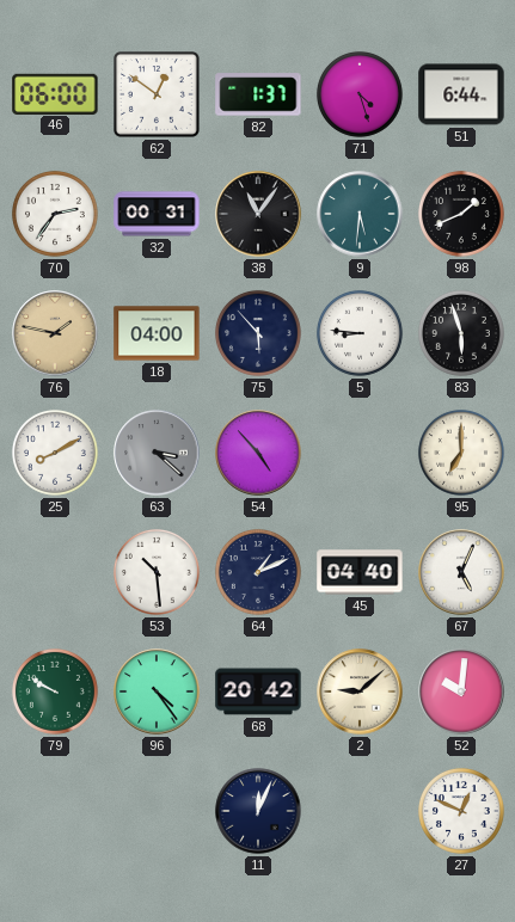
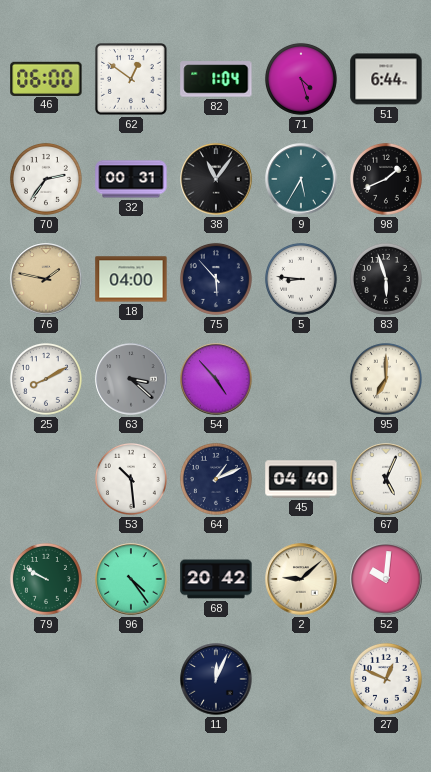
82: 1:37 -> 1:04
9: 5:31 -> 5:35
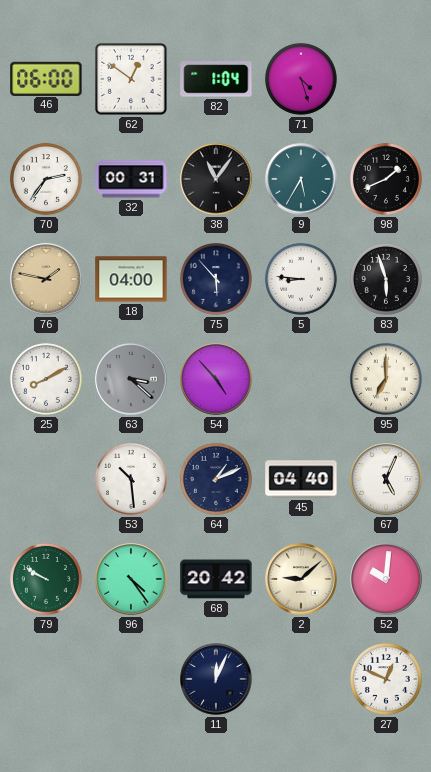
51: 6:44 -> none
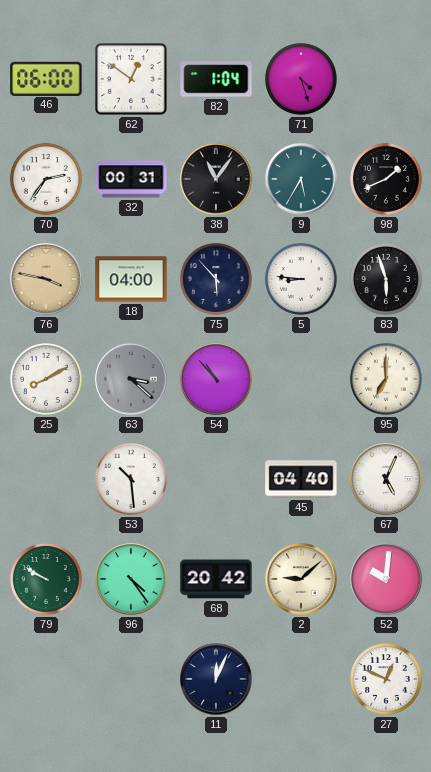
76: 1:47 -> 3:47
54: 4:53 -> 10:53
64: 1:11 -> none
